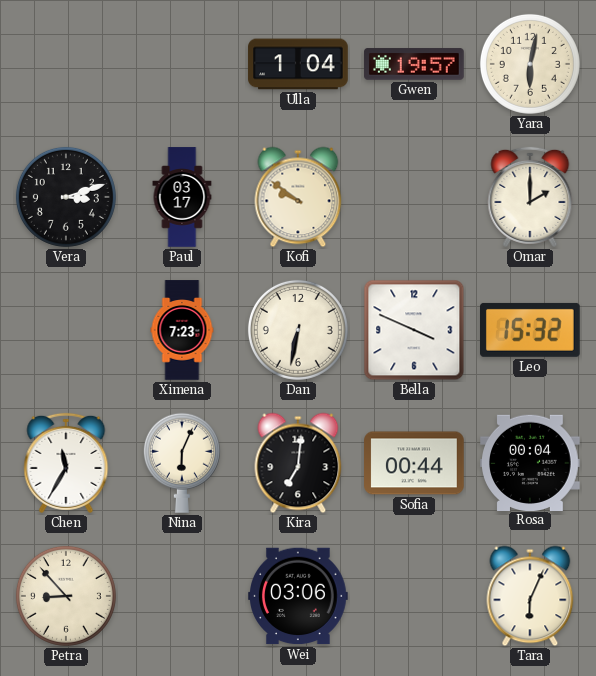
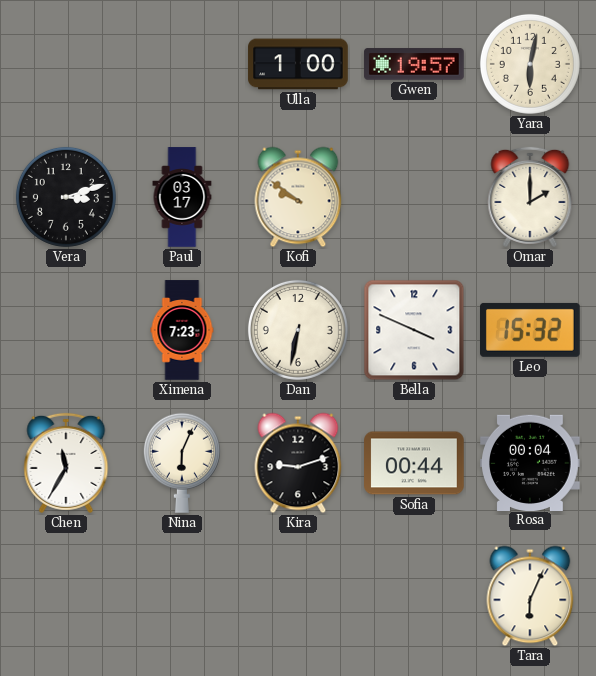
Ulla: 1:04 -> 1:00
Kira: 7:01 -> 9:12
Petra: 8:53 -> none
Wei: 03:06 -> none
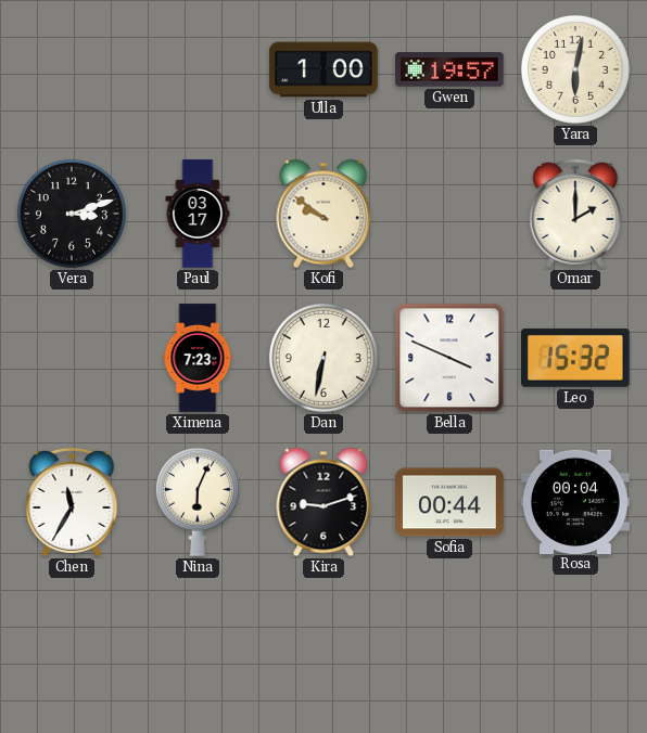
Tara: 6:04 -> none
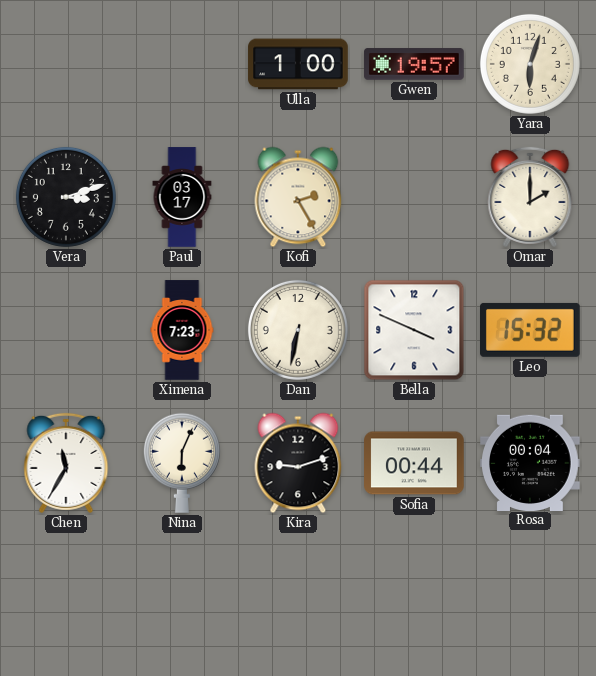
Yara: 6:02 -> 6:03
Kofi: 9:51 -> 2:25
